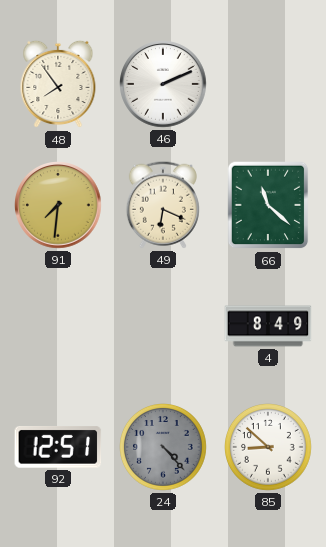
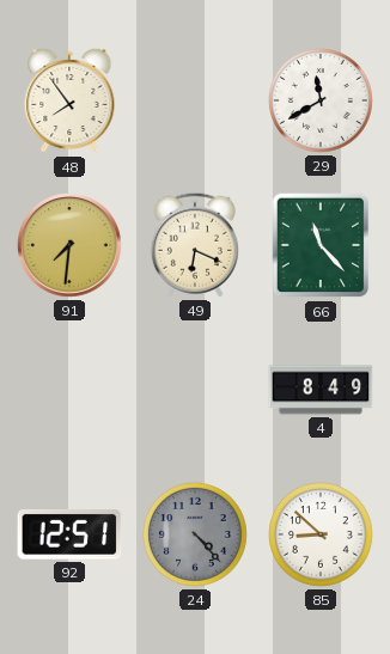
46: 2:11 -> none
29: none -> 11:40
66: 11:22 -> 11:23
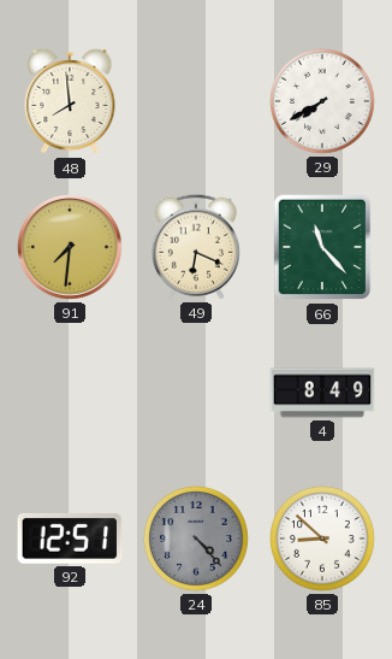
48: 7:54 -> 7:59
29: 11:40 -> 7:40
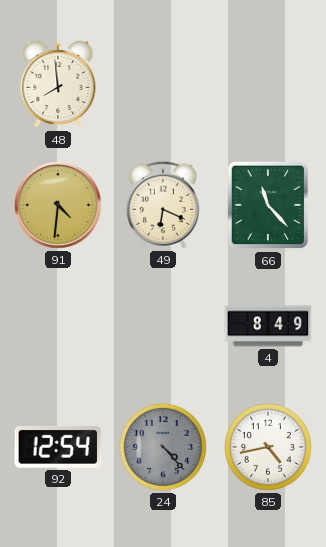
29: 7:40 -> none
91: 7:31 -> 4:31
92: 12:51 -> 12:54
85: 8:52 -> 4:43
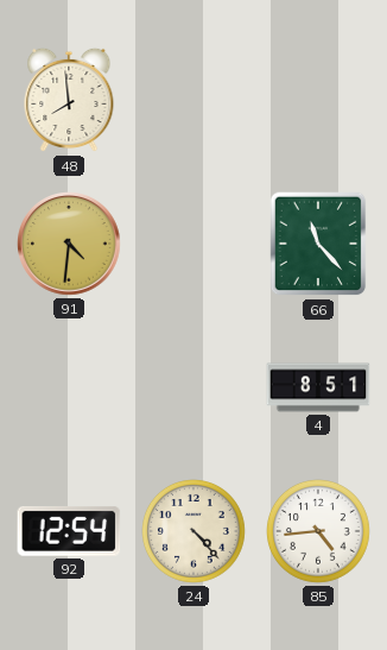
49: 6:19 -> none
4: 8:49 -> 8:51
24 dial: grey -> cream
85: 4:43 -> 4:44
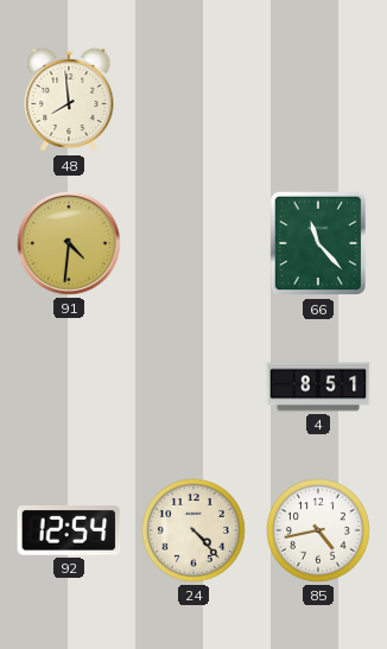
85: 4:44 -> 4:43
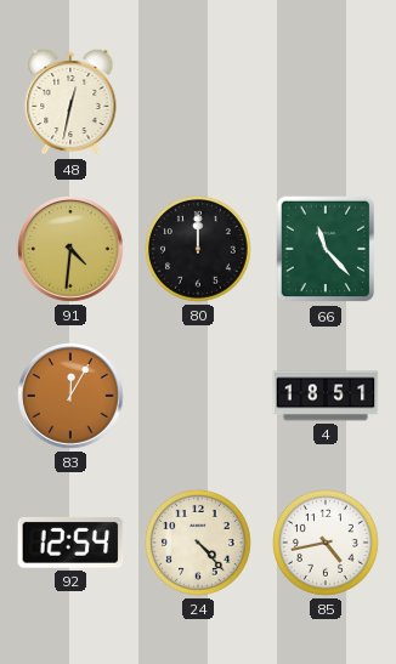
48: 7:59 -> 12:32
80: none -> 12:00
83: none -> 12:05
4: 8:51 -> 18:51
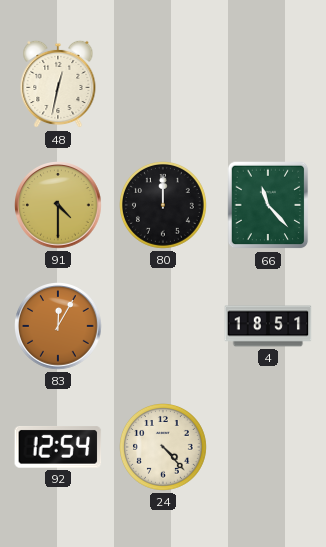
91: 4:31 -> 4:30
85: 4:43 -> none
